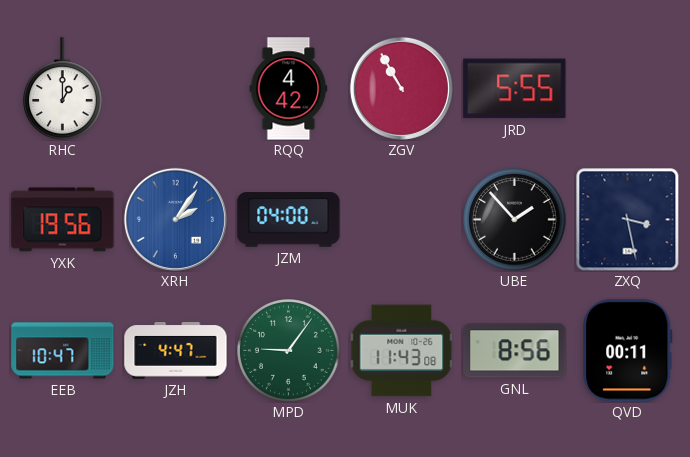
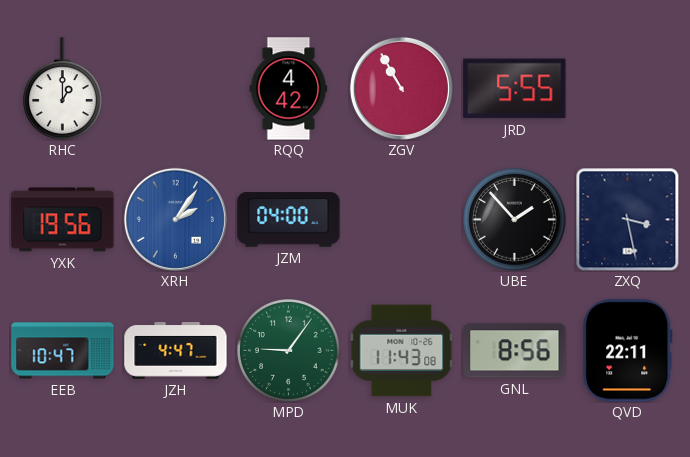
QVD: 00:11 -> 22:11
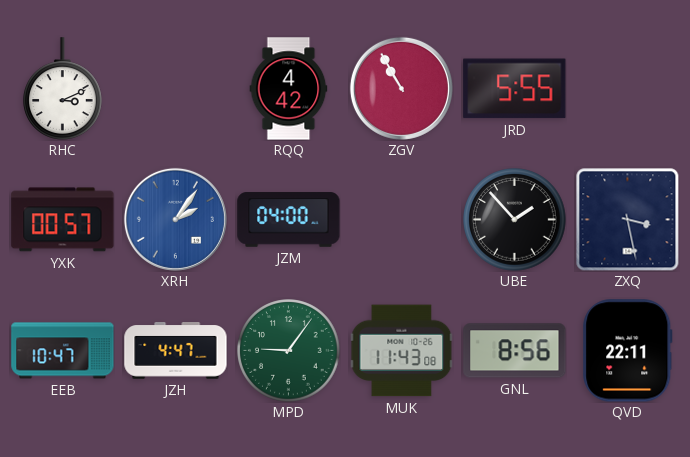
RHC: 1:00 -> 3:11
YXK: 19:56 -> 00:57
